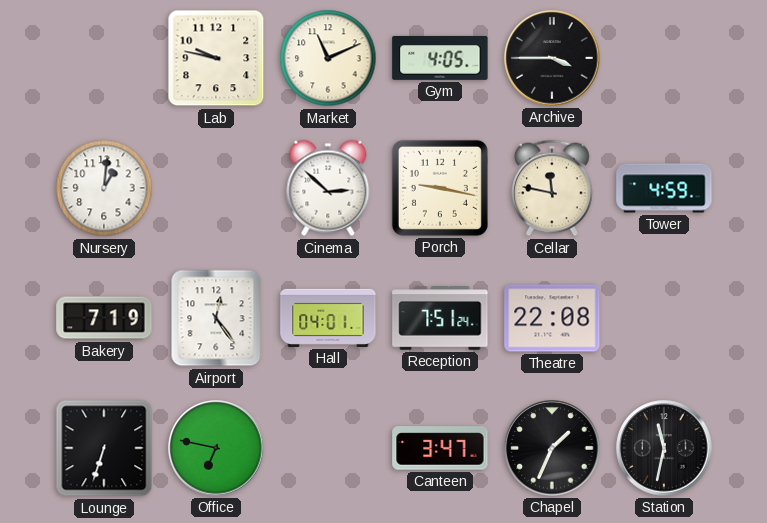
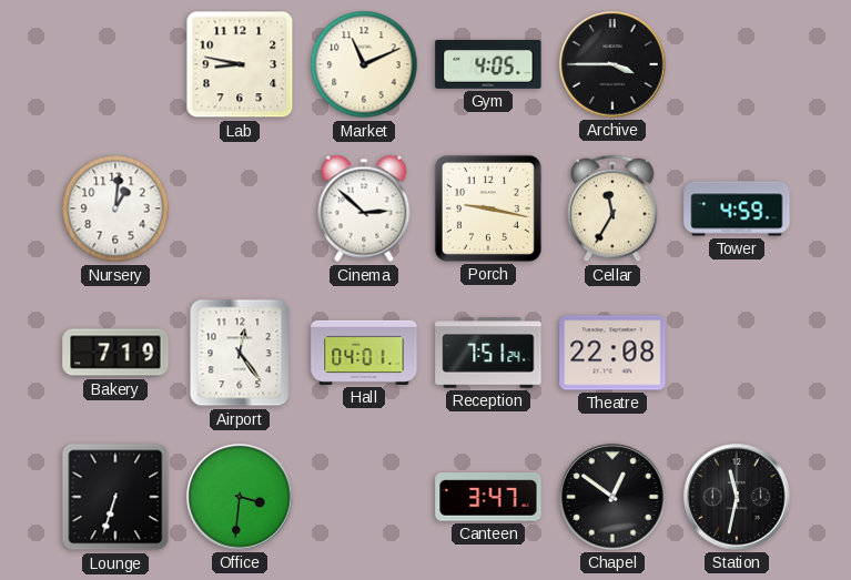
Lab: 9:47 -> 8:47
Cellar: 11:47 -> 11:35
Office: 6:47 -> 3:31
Chapel: 1:34 -> 12:51
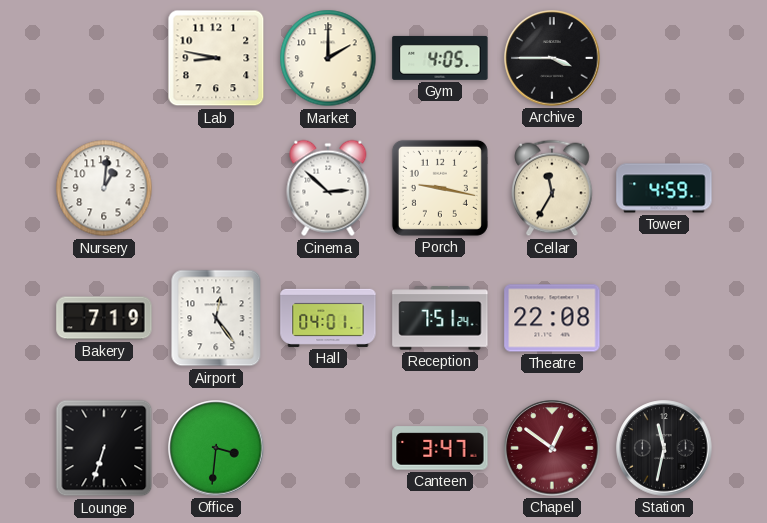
Market: 11:11 -> 2:00
Chapel dial: black -> burgundy
